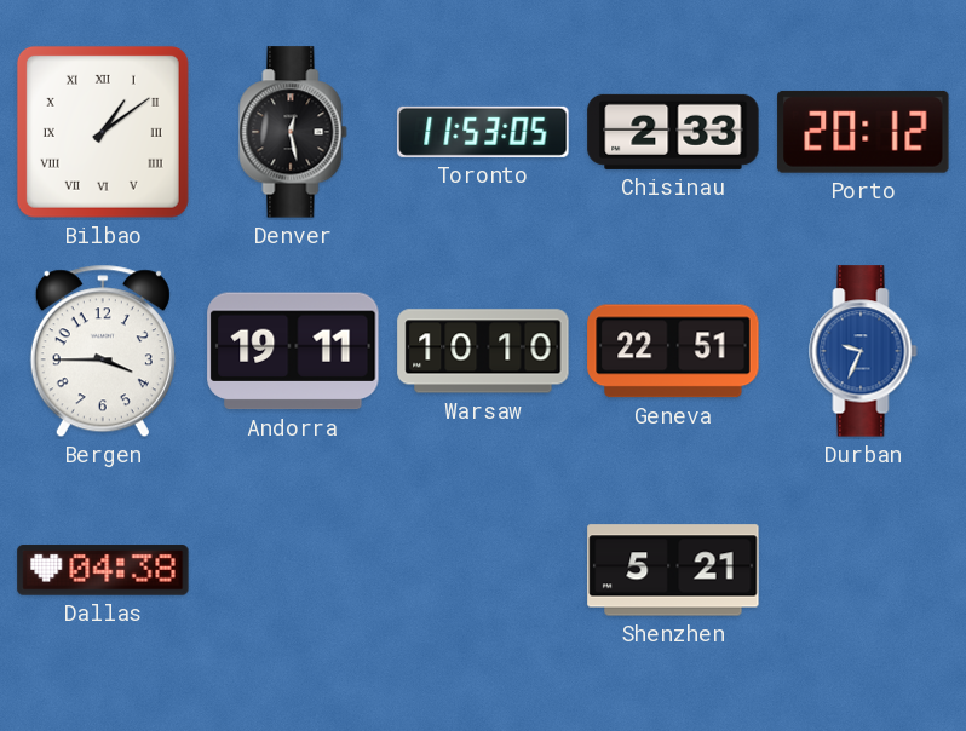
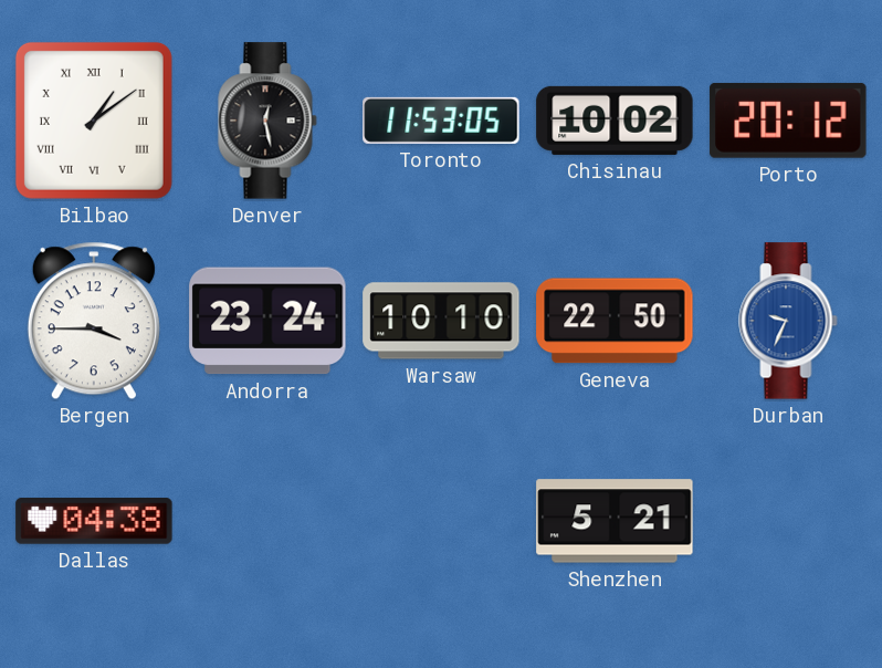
Chisinau: 2:33 -> 10:02
Andorra: 19:11 -> 23:24
Geneva: 22:51 -> 22:50
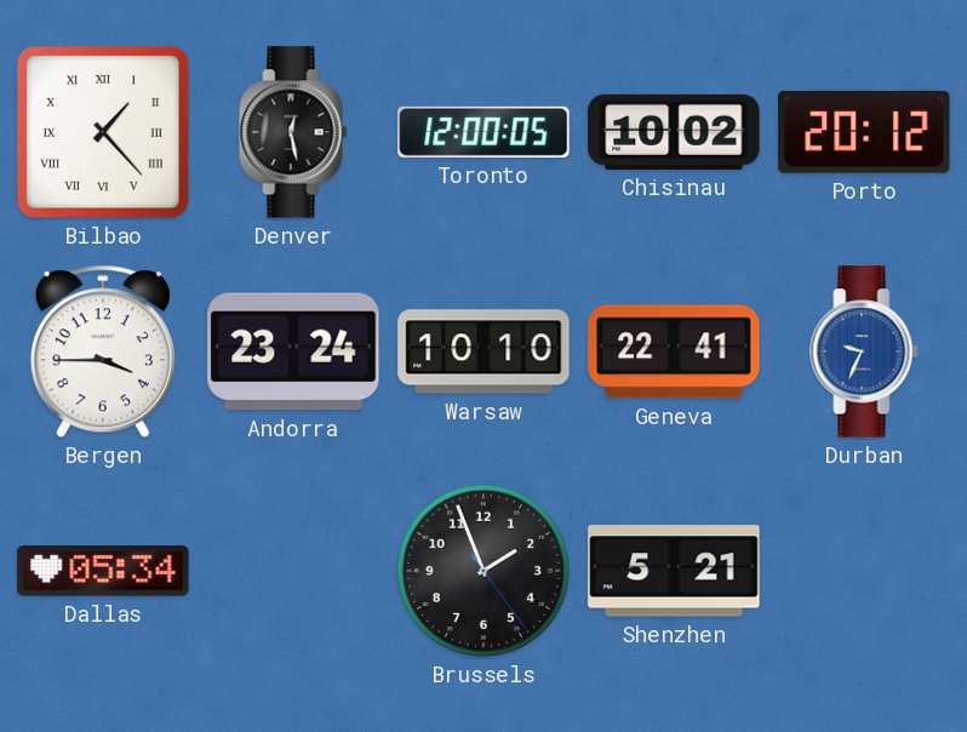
Bilbao: 1:09 -> 1:23
Toronto: 11:53 -> 12:00
Geneva: 22:50 -> 22:41
Dallas: 04:38 -> 05:34
Brussels: none -> 1:56
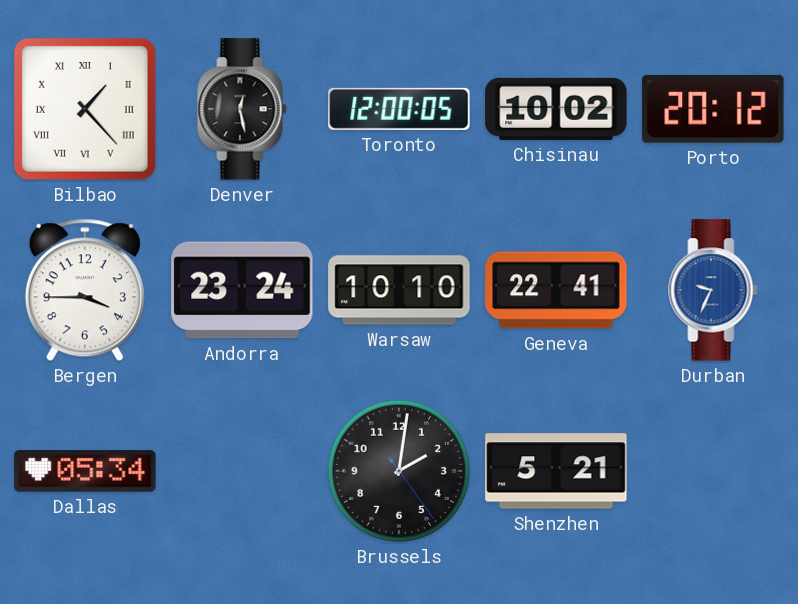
Brussels: 1:56 -> 2:01
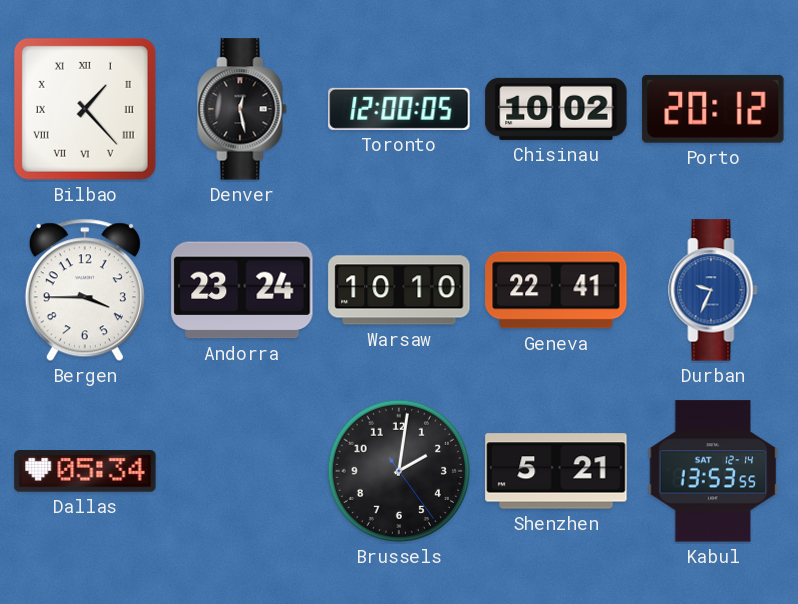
Kabul: none -> 13:53
